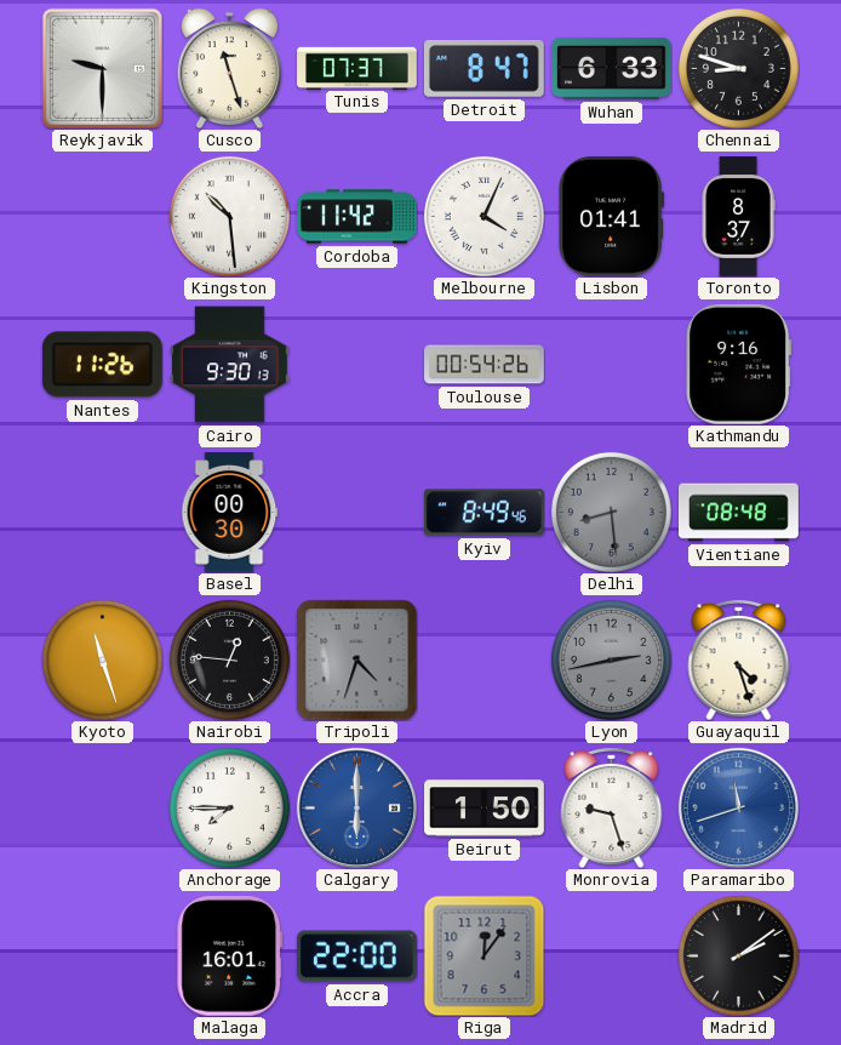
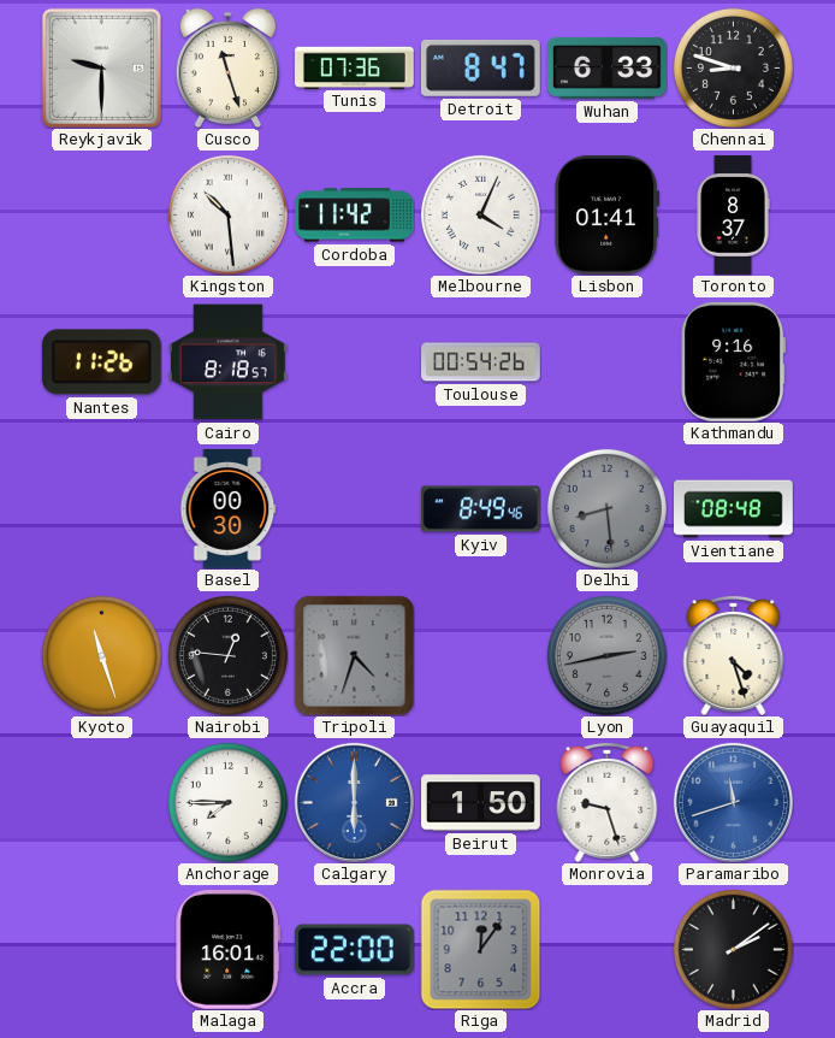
Tunis: 07:37 -> 07:36
Cairo: 9:30 -> 8:18
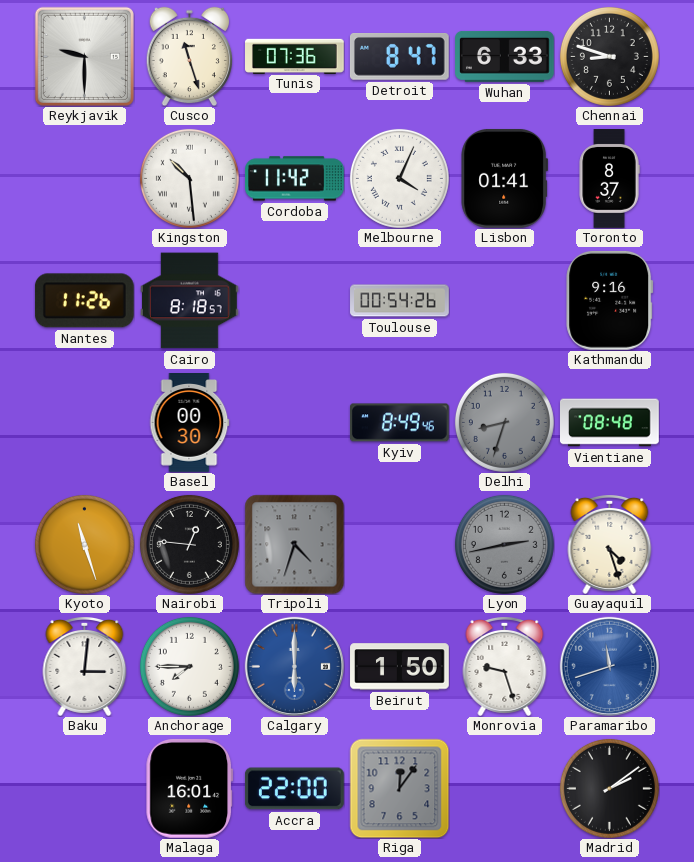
Delhi: 8:29 -> 8:33
Baku: none -> 3:01
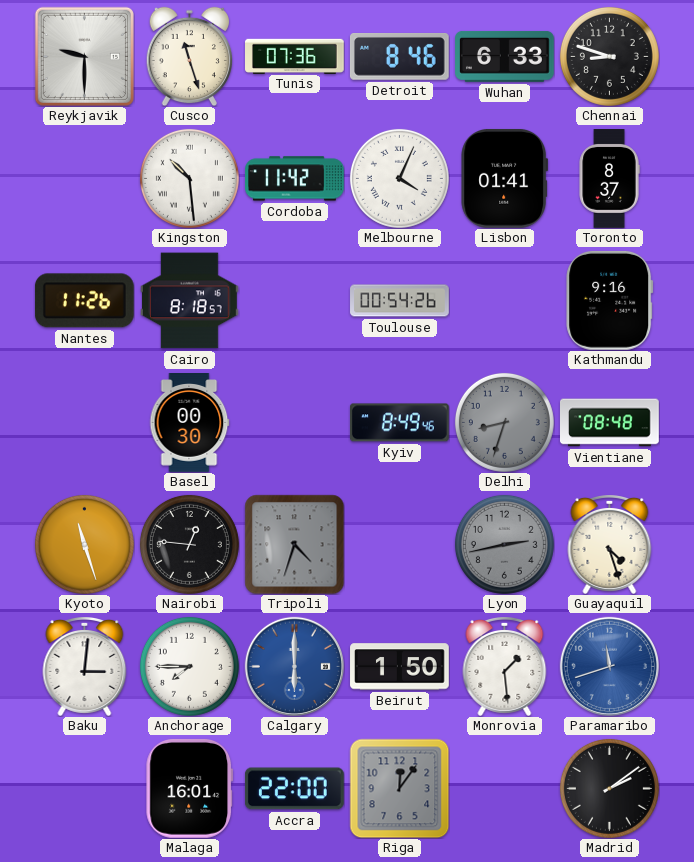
Detroit: 8:47 -> 8:46
Monrovia: 9:27 -> 1:29
